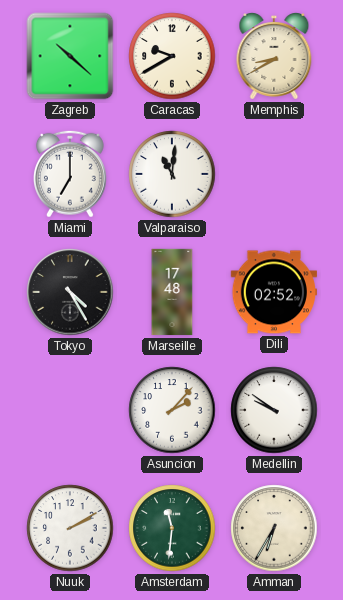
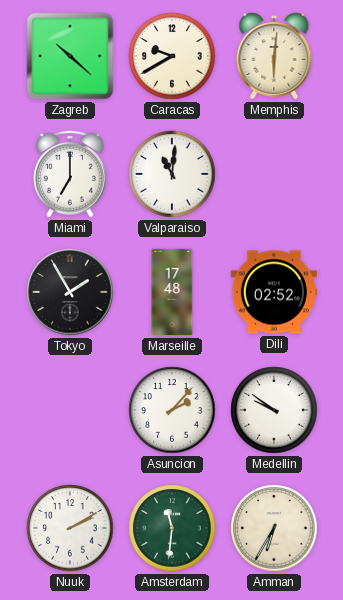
Memphis: 8:40 -> 6:01
Tokyo: 4:25 -> 1:55
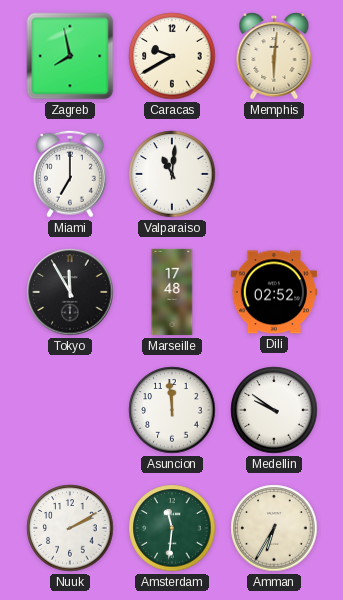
Zagreb: 10:22 -> 7:58
Tokyo: 1:55 -> 11:55
Asuncion: 2:07 -> 11:59
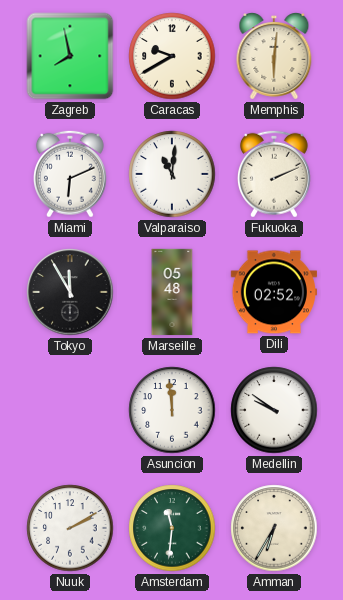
Miami: 7:00 -> 6:11
Fukuoka: none -> 2:11
Marseille: 17:48 -> 05:48
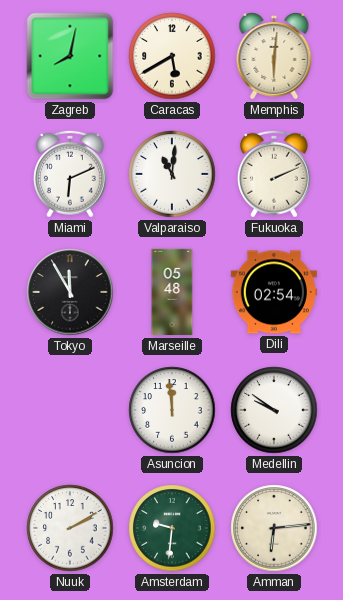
Zagreb: 7:58 -> 8:02
Caracas: 9:40 -> 5:40
Dili: 02:52 -> 02:54
Amsterdam: 11:31 -> 9:31
Amman: 6:35 -> 6:14
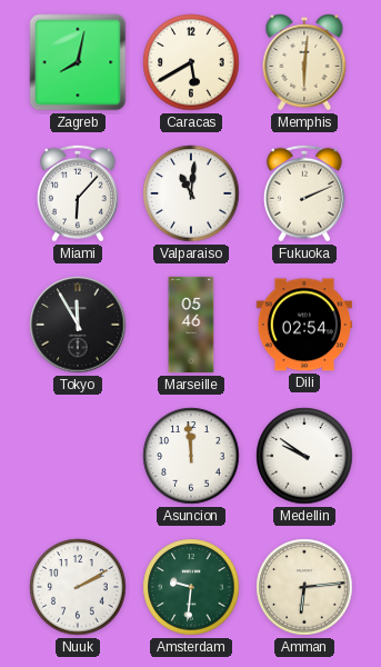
Miami: 6:11 -> 6:07
Marseille: 05:48 -> 05:46
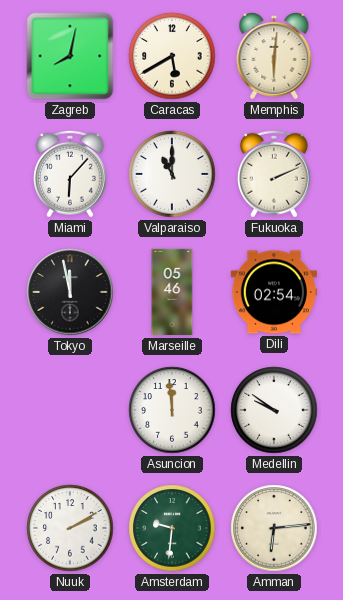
Valparaiso: 11:01 -> 11:00
Tokyo: 11:55 -> 11:58
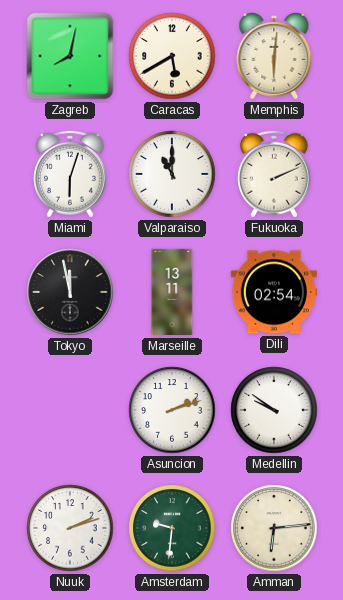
Miami: 6:07 -> 6:03
Marseille: 05:46 -> 13:11
Asuncion: 11:59 -> 2:12
Nuuk: 2:10 -> 2:12
